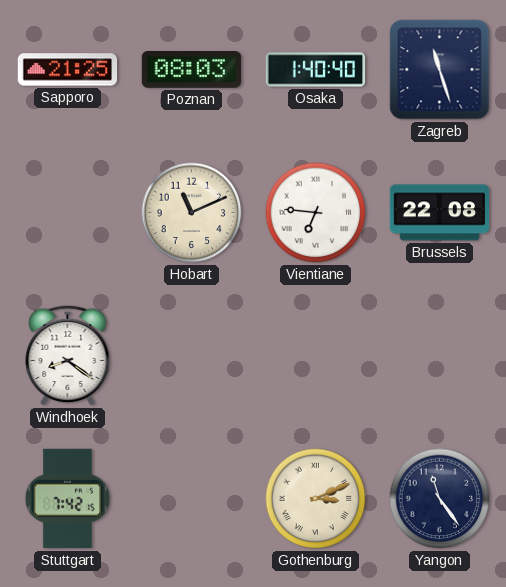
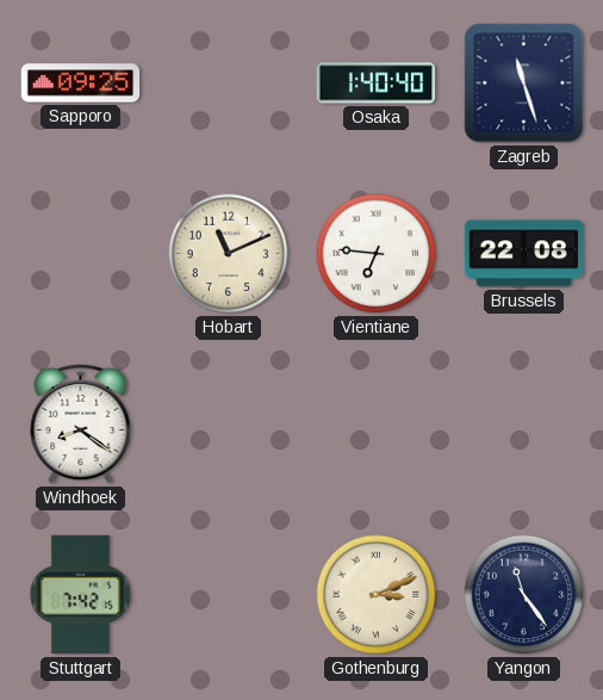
Sapporo: 21:25 -> 09:25
Poznan: 08:03 -> none
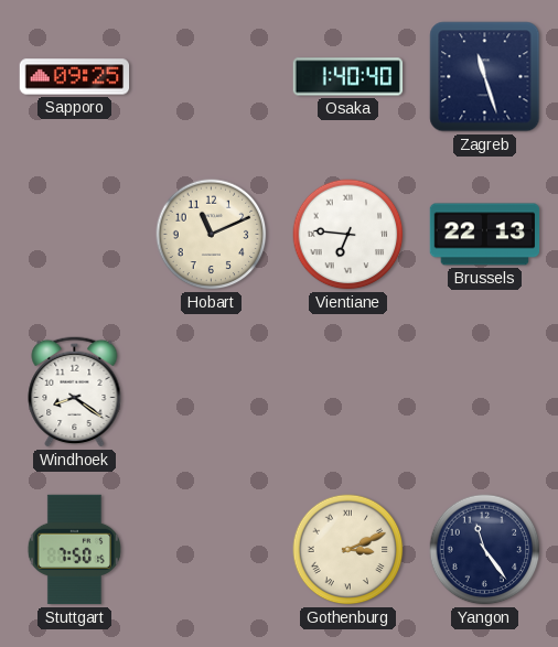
Brussels: 22:08 -> 22:13
Stuttgart: 7:42 -> 7:50
